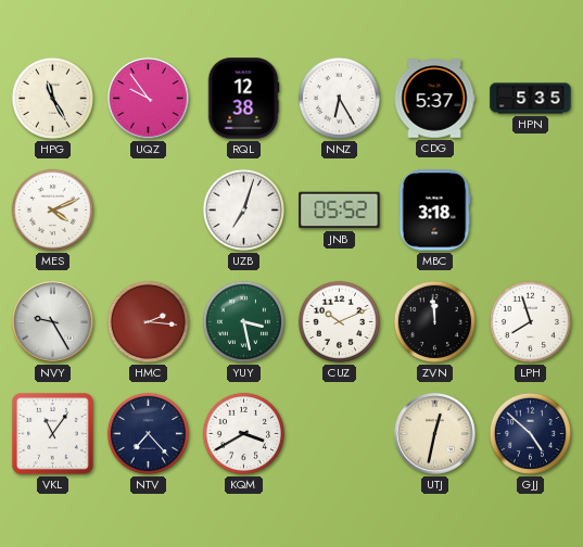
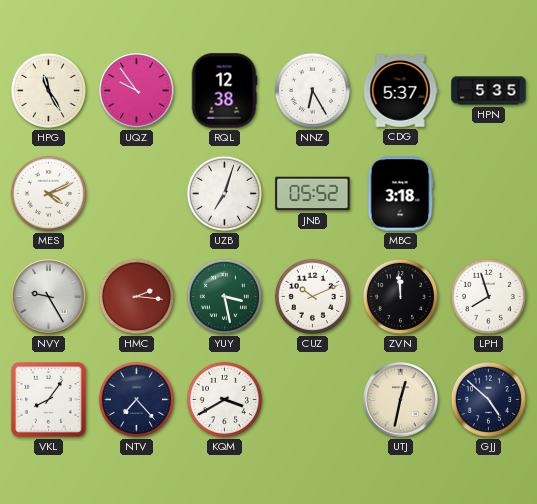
VKL: 11:06 -> 8:06
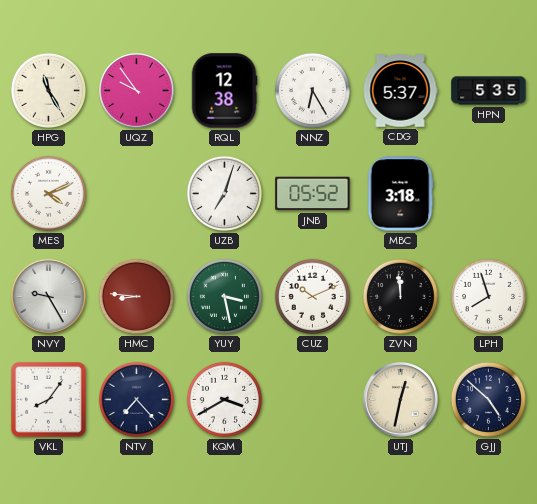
HMC: 2:16 -> 8:46
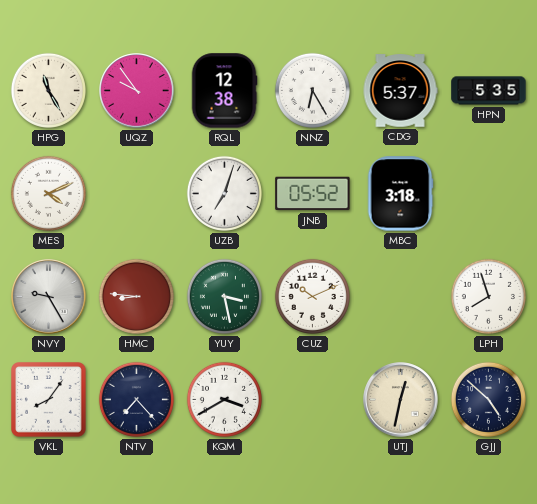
ZVN: 11:59 -> none
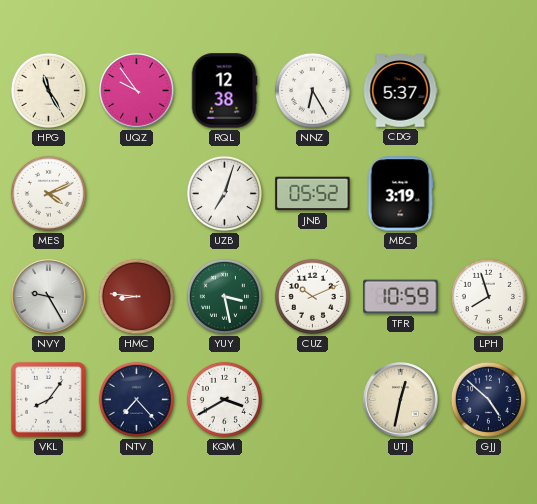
HPN: 5:35 -> none
MBC: 3:18 -> 3:19
TFR: none -> 10:59
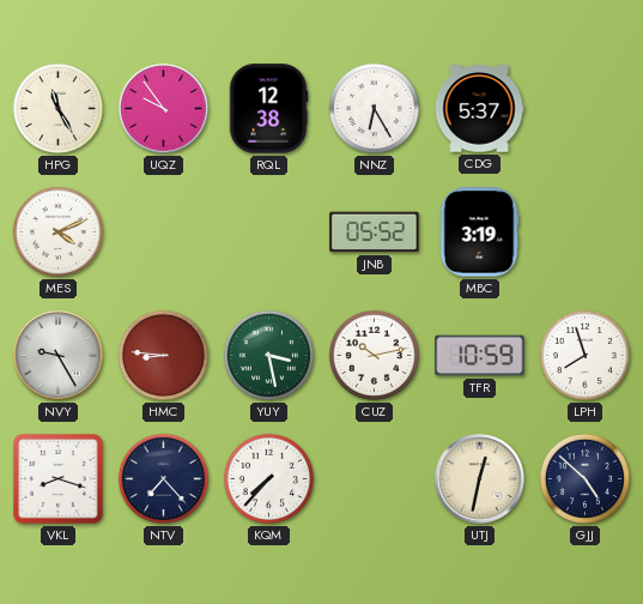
UZB: 7:03 -> none
CUZ: 10:11 -> 10:13
VKL: 8:06 -> 8:18
KQM: 3:40 -> 7:37
